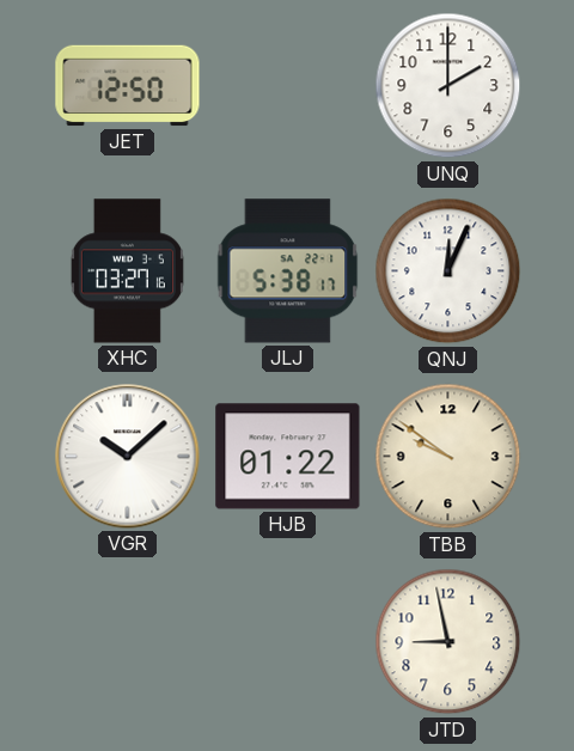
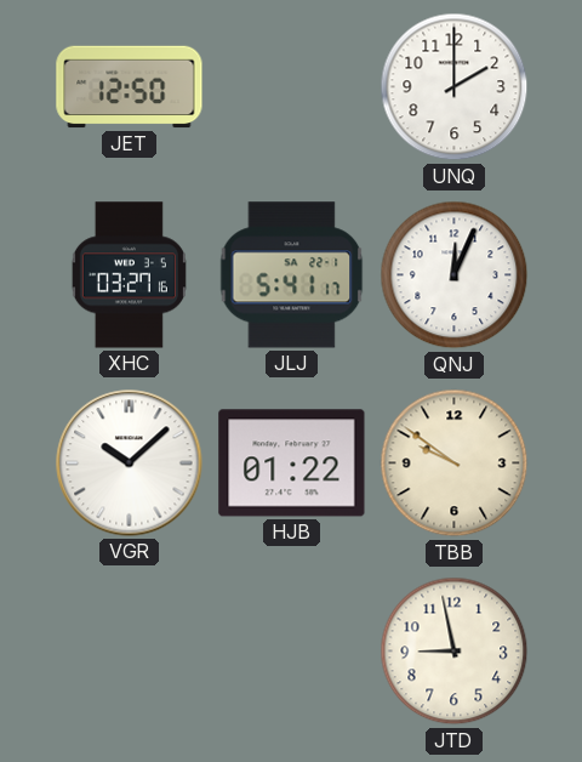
JLJ: 5:38 -> 5:41
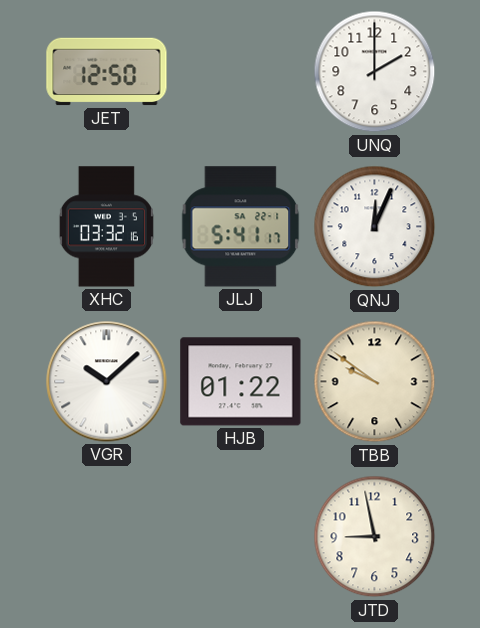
XHC: 03:27 -> 03:32
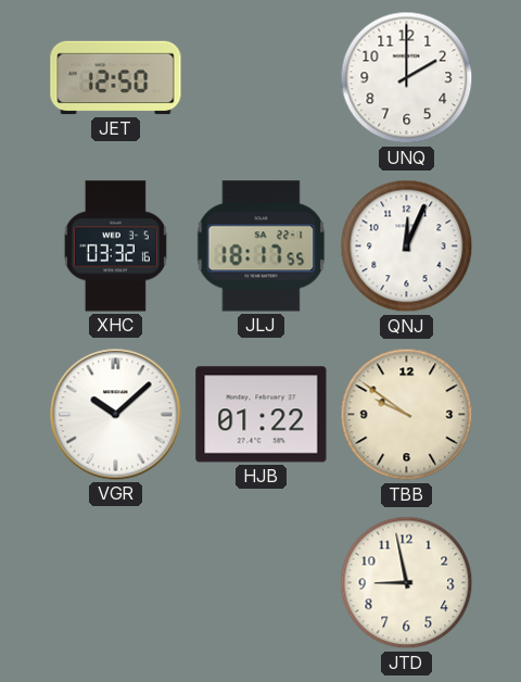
JLJ: 5:41 -> 18:17
